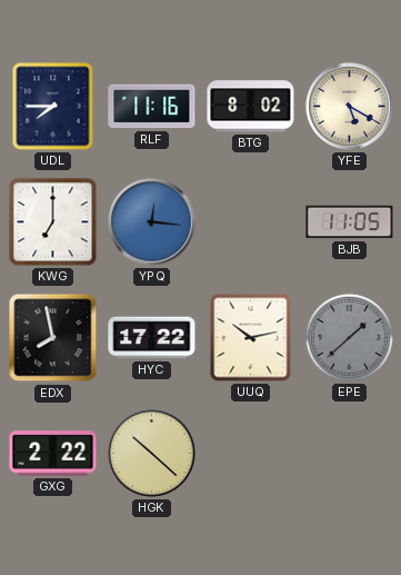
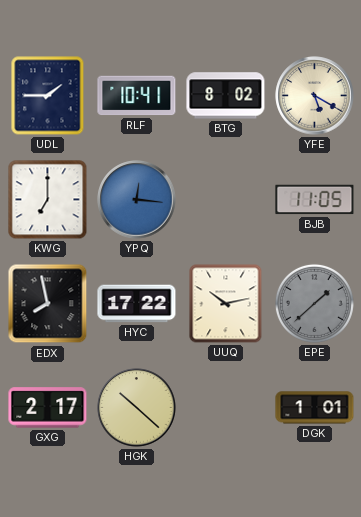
UDL: 7:45 -> 1:45
RLF: 11:16 -> 10:41
GXG: 2:22 -> 2:17
DGK: none -> 1:01
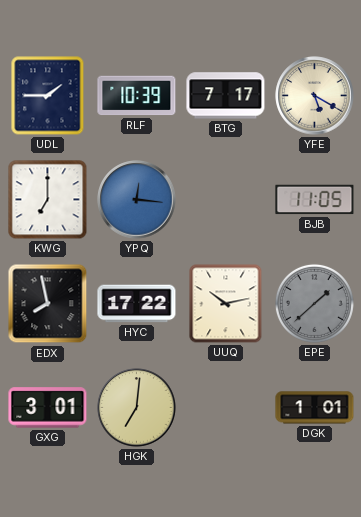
RLF: 10:41 -> 10:39
BTG: 8:02 -> 7:17
GXG: 2:17 -> 3:01
HGK: 10:22 -> 7:01
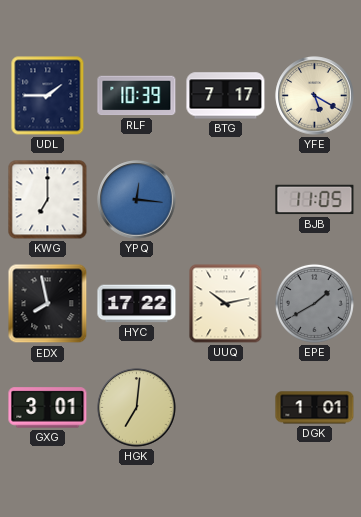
EPE: 1:38 -> 1:40
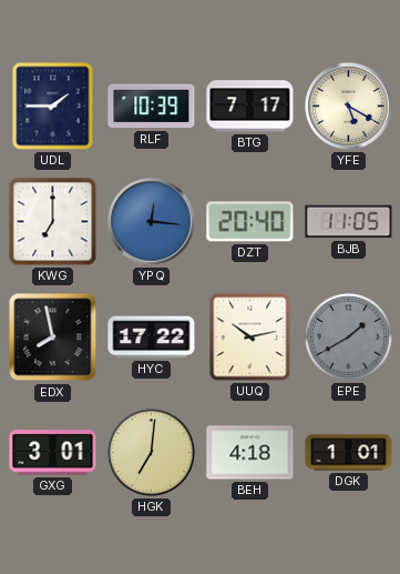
DZT: none -> 20:40
BEH: none -> 4:18
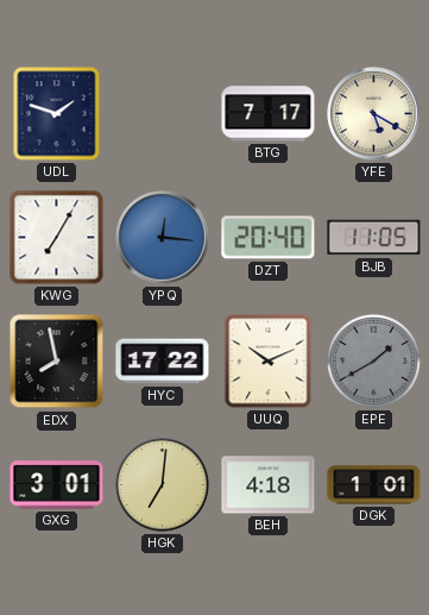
UDL: 1:45 -> 1:48
RLF: 10:39 -> none
KWG: 7:00 -> 7:05
UUQ: 10:13 -> 10:11
